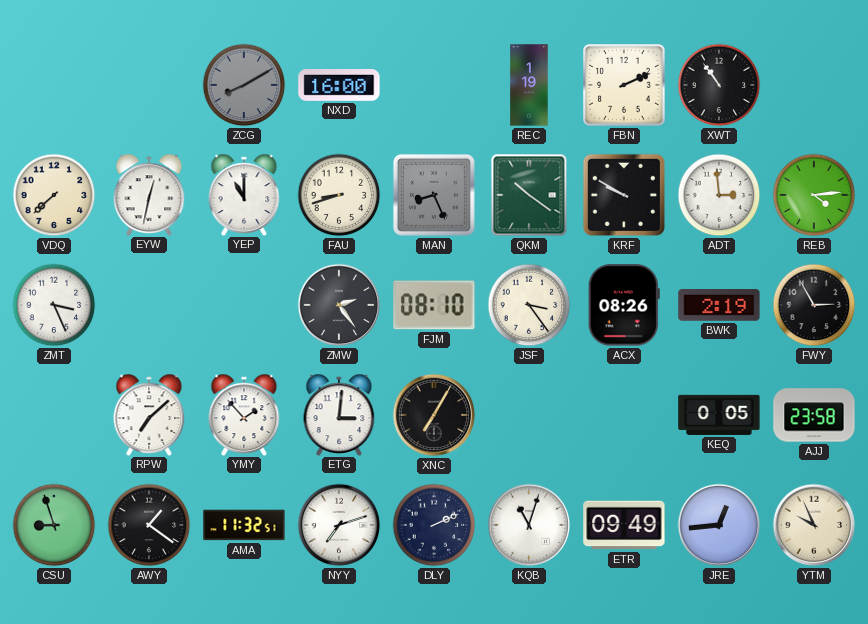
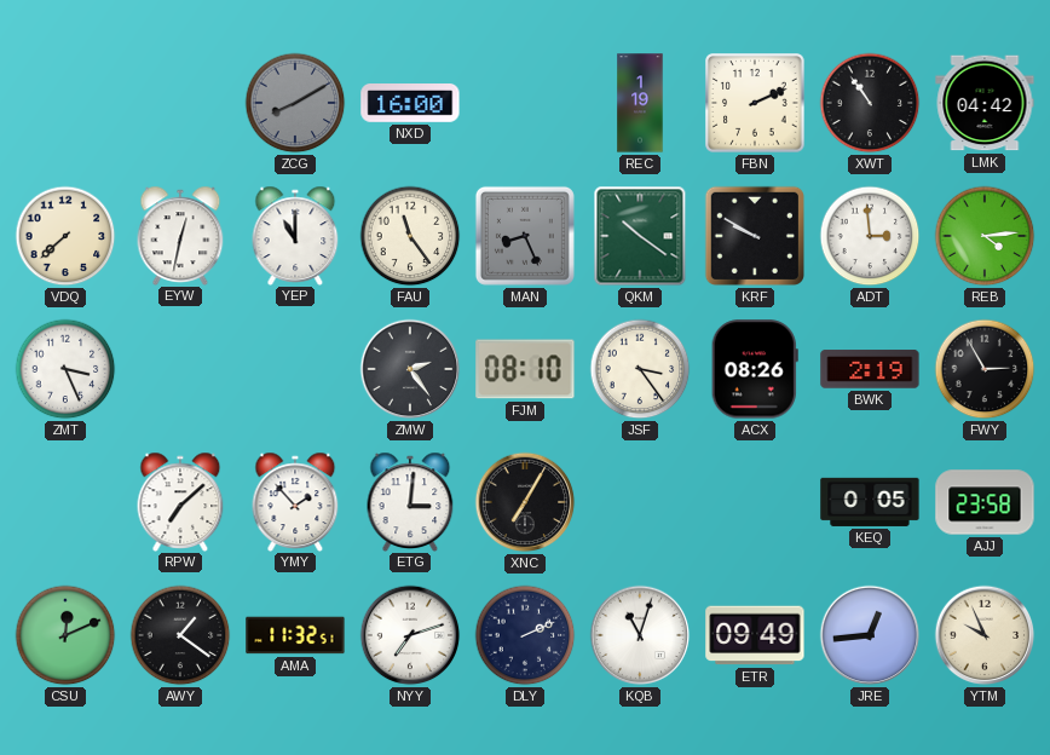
LMK: none -> 04:42
FAU: 8:42 -> 11:24
CSU: 8:57 -> 12:11
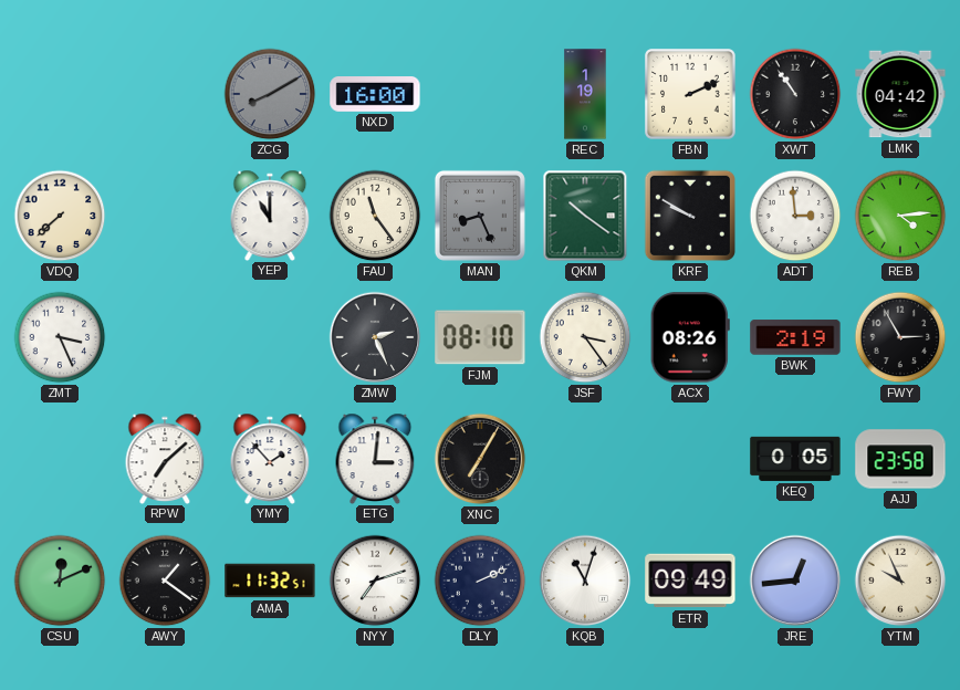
EYW: 12:32 -> none
ZMW: 2:24 -> 2:26
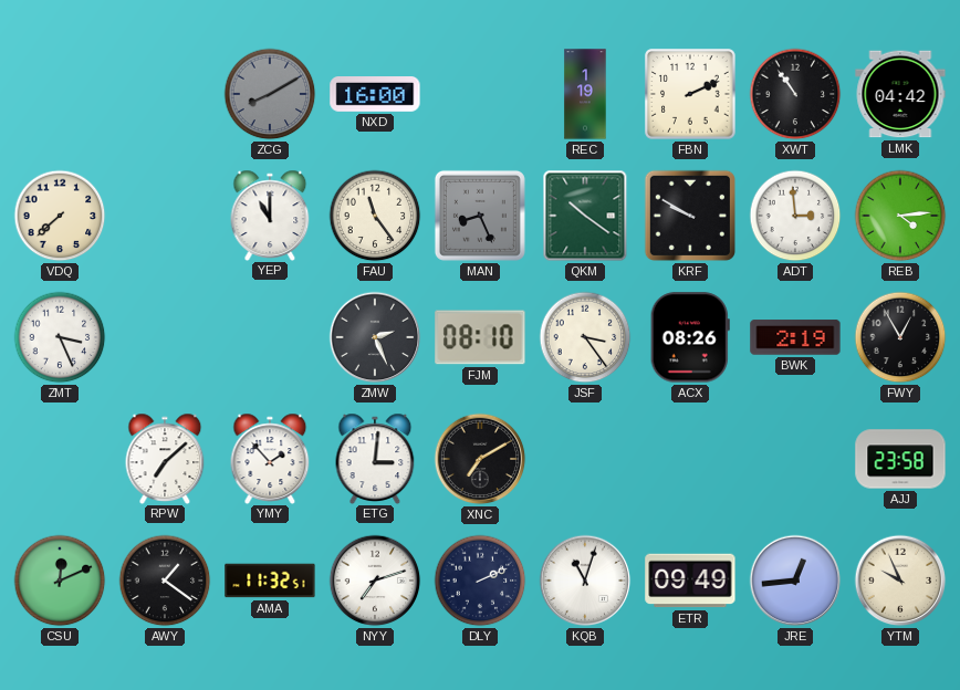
FWY: 2:55 -> 12:55
XNC: 7:05 -> 7:10
KEQ: 0:05 -> none
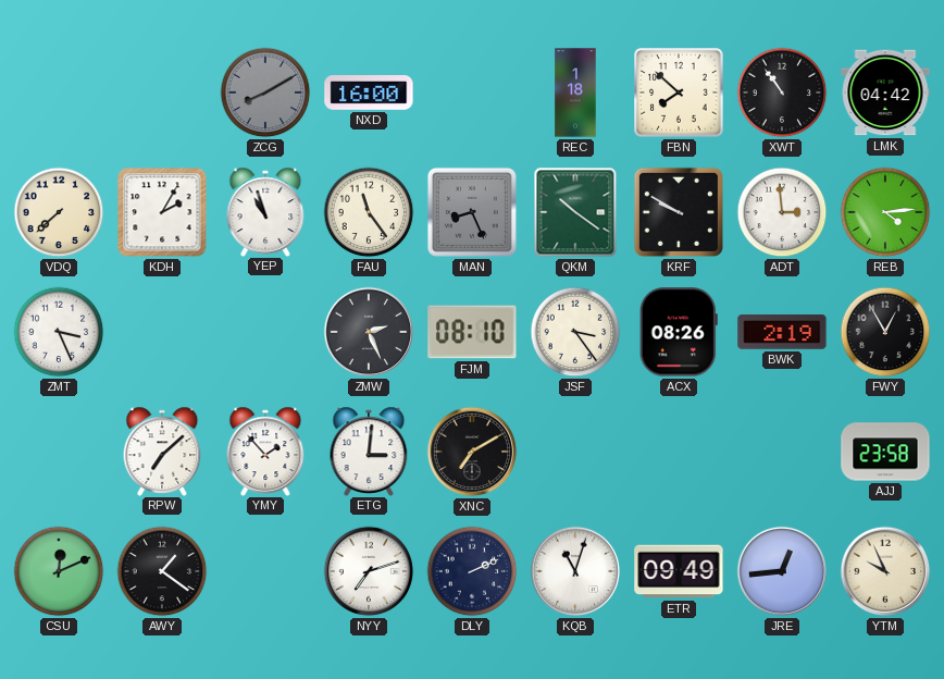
REC: 1:19 -> 1:18
FBN: 2:11 -> 7:52
KDH: none -> 2:05
YEP: 11:00 -> 10:57
AMA: 11:32 -> none
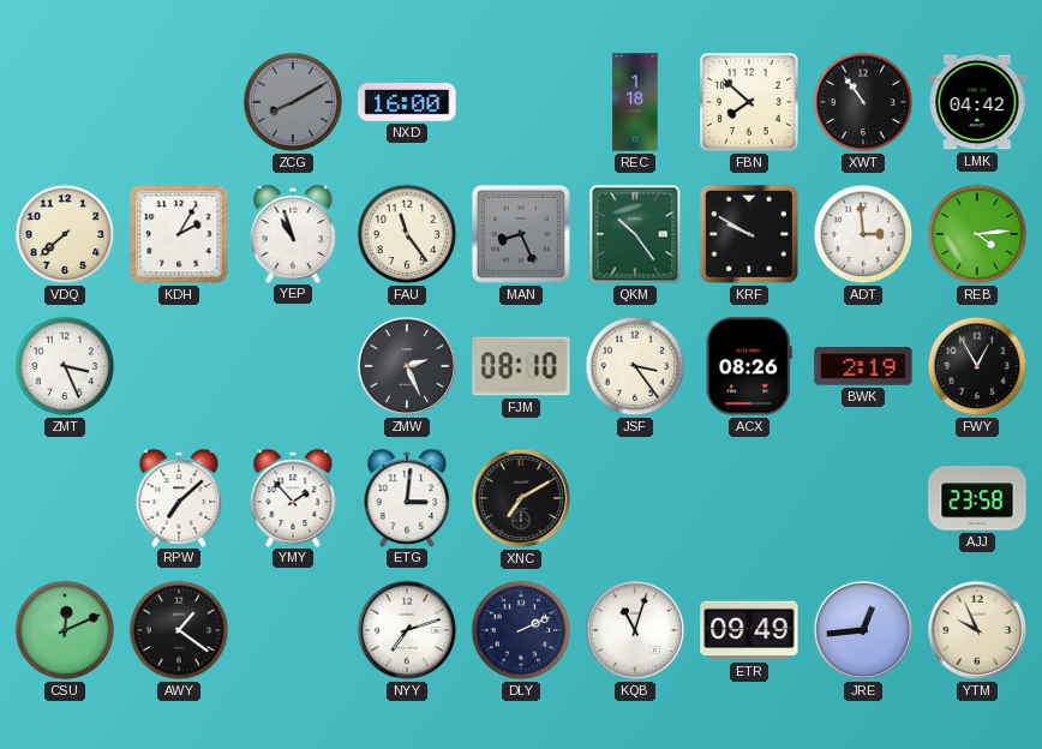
QKM: 10:21 -> 10:24
